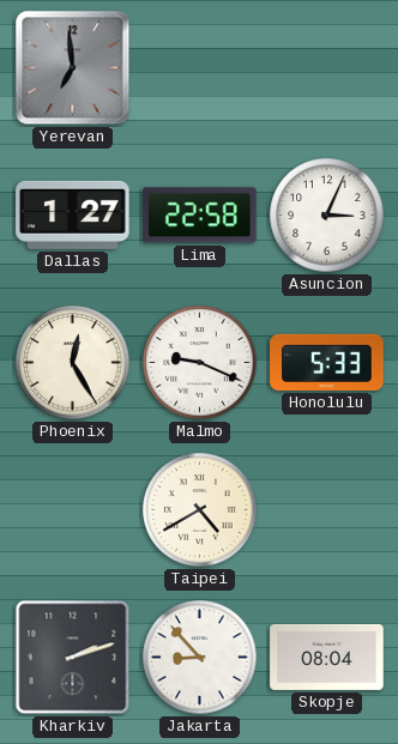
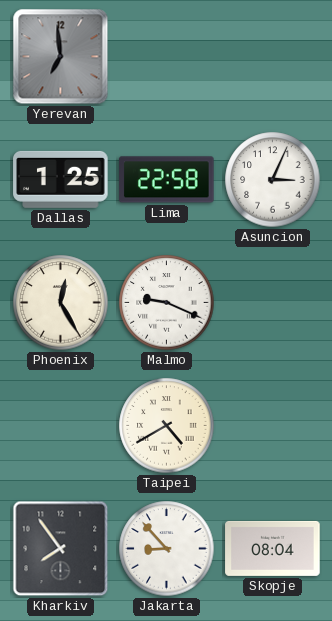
Dallas: 1:27 -> 1:25
Honolulu: 5:33 -> none
Kharkiv: 2:12 -> 7:54
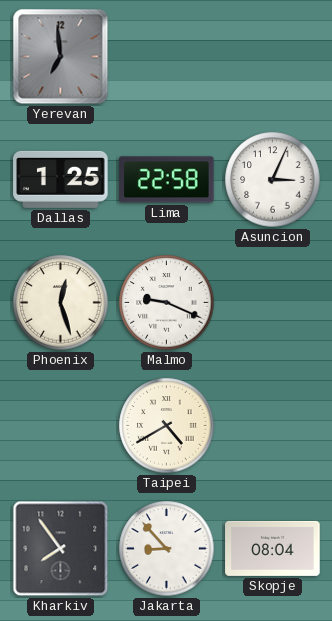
Phoenix: 12:25 -> 12:27
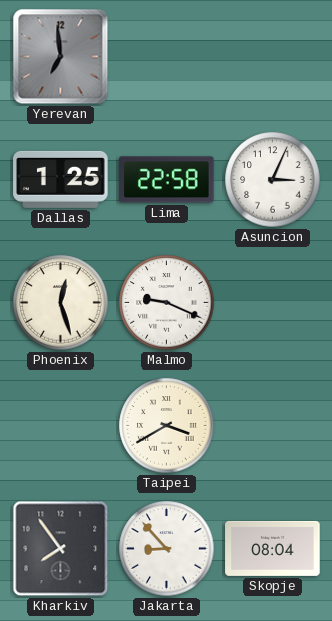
Taipei: 4:40 -> 3:40
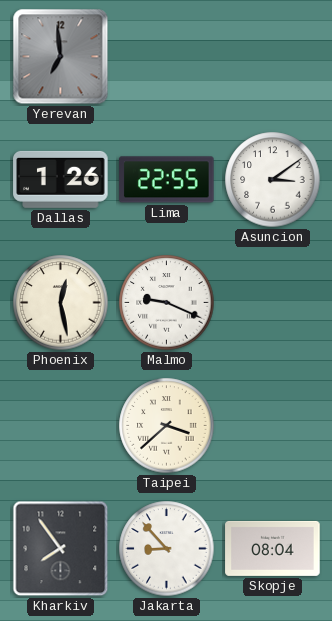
Dallas: 1:25 -> 1:26
Lima: 22:58 -> 22:55
Asuncion: 3:04 -> 3:09
Phoenix: 12:27 -> 12:28
Taipei: 3:40 -> 3:38
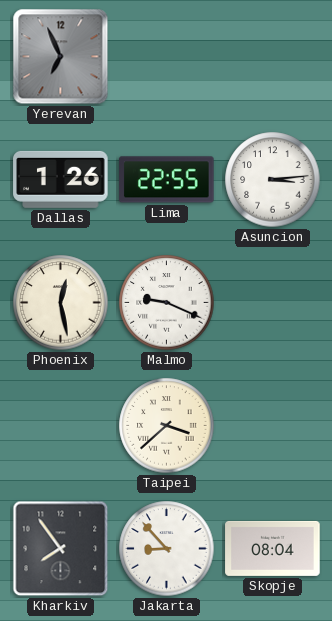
Yerevan: 6:59 -> 6:56
Asuncion: 3:09 -> 3:14
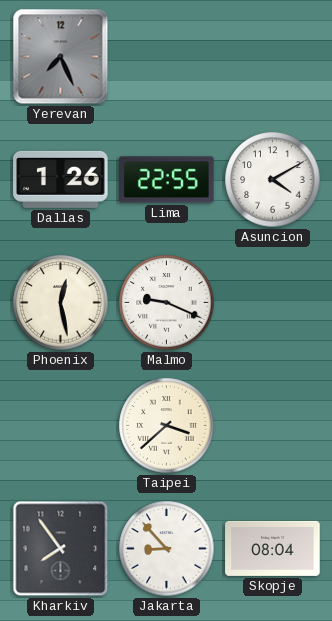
Yerevan: 6:56 -> 7:26
Asuncion: 3:14 -> 4:10
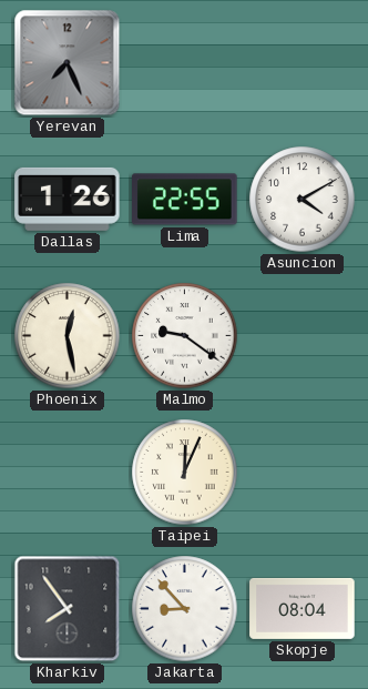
Malmo: 9:19 -> 9:21
Taipei: 3:38 -> 12:04
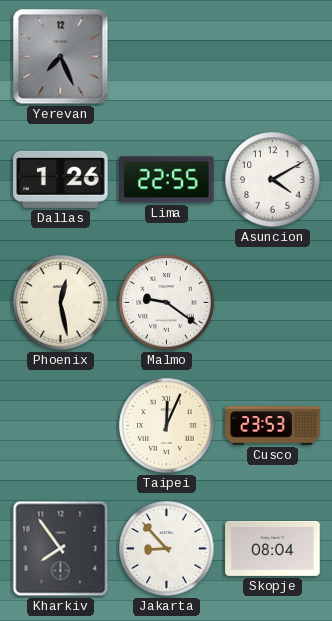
Cusco: none -> 23:53
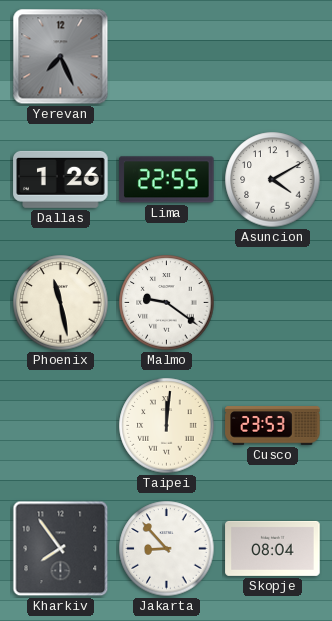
Phoenix: 12:28 -> 11:28
Taipei: 12:04 -> 12:01
